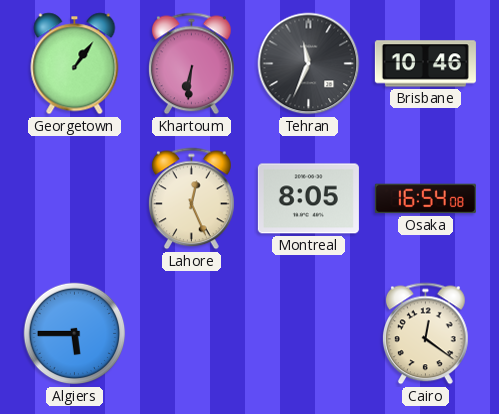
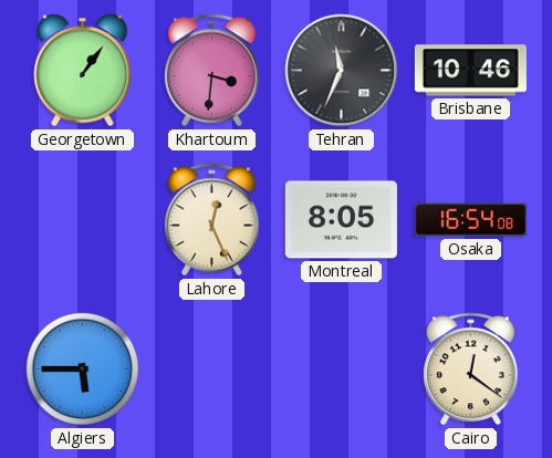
Khartoum: 6:31 -> 3:31
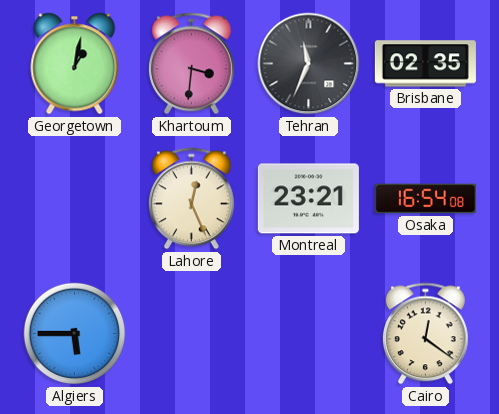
Georgetown: 1:06 -> 1:02
Brisbane: 10:46 -> 02:35
Montreal: 8:05 -> 23:21
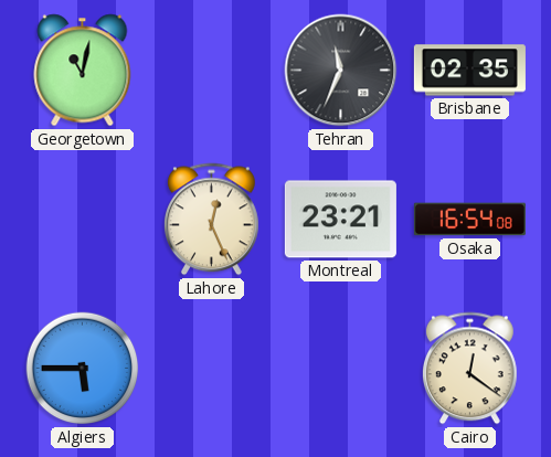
Georgetown: 1:02 -> 11:02
Khartoum: 3:31 -> none
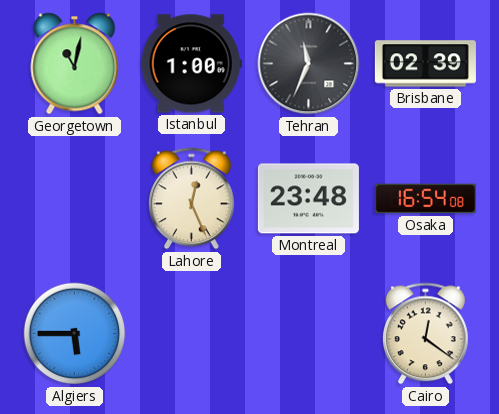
Istanbul: none -> 1:00
Brisbane: 02:35 -> 02:39
Montreal: 23:21 -> 23:48
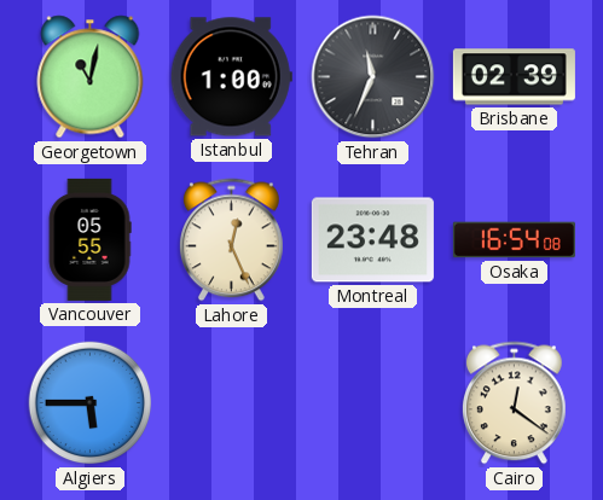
Vancouver: none -> 05:55
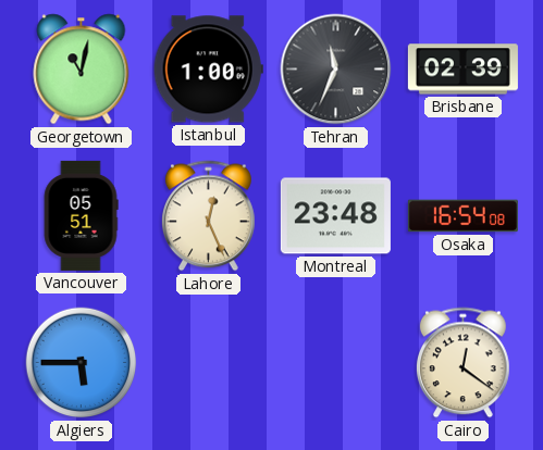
Vancouver: 05:55 -> 05:51
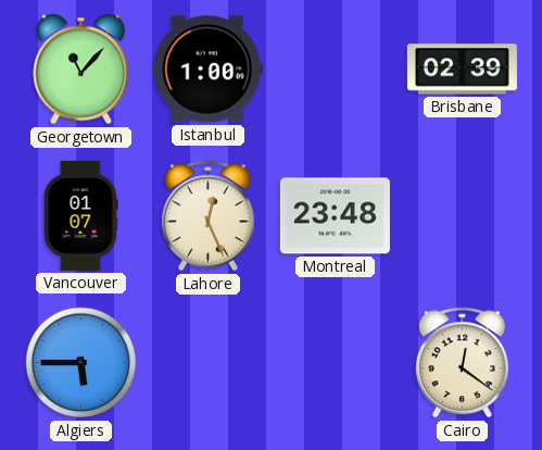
Georgetown: 11:02 -> 11:07
Tehran: 11:34 -> none
Vancouver: 05:51 -> 01:07
Osaka: 16:54 -> none
